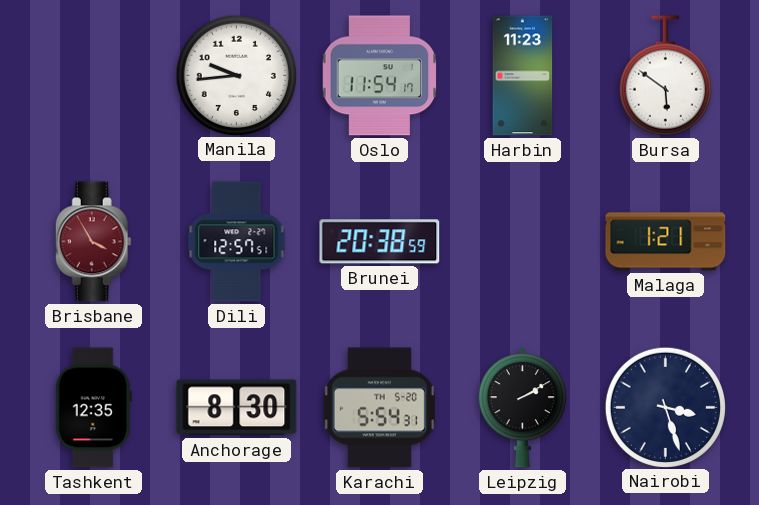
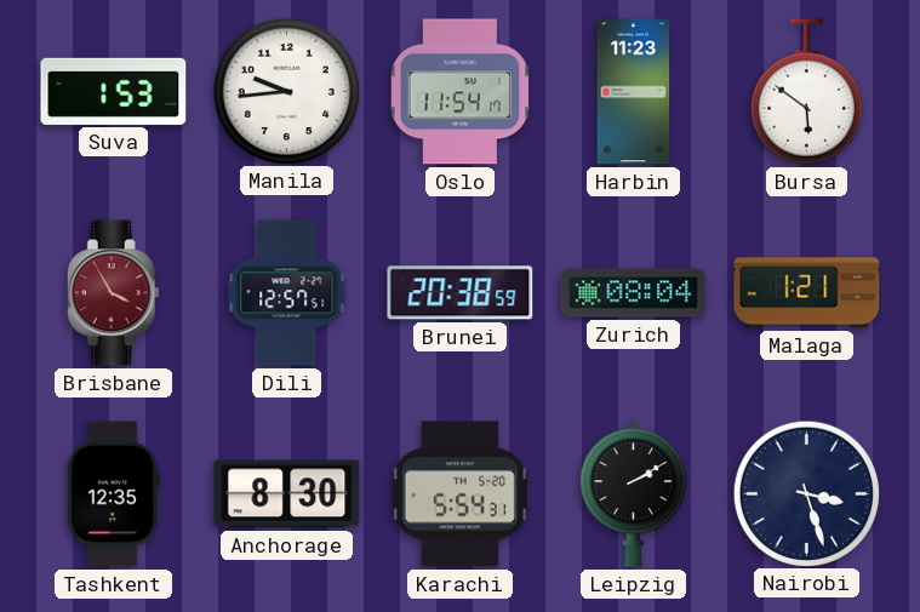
Suva: none -> 1:53
Zurich: none -> 08:04
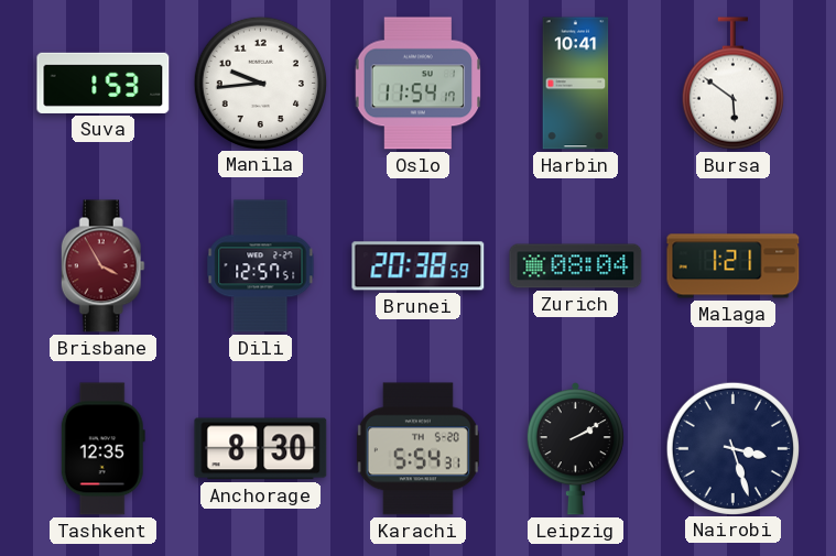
Harbin: 11:23 -> 10:41
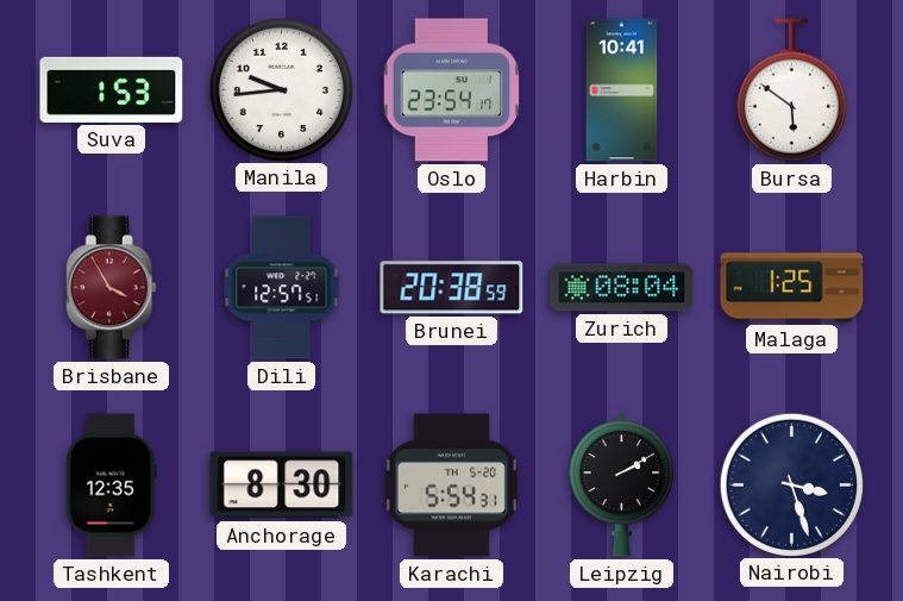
Oslo: 11:54 -> 23:54
Malaga: 1:21 -> 1:25
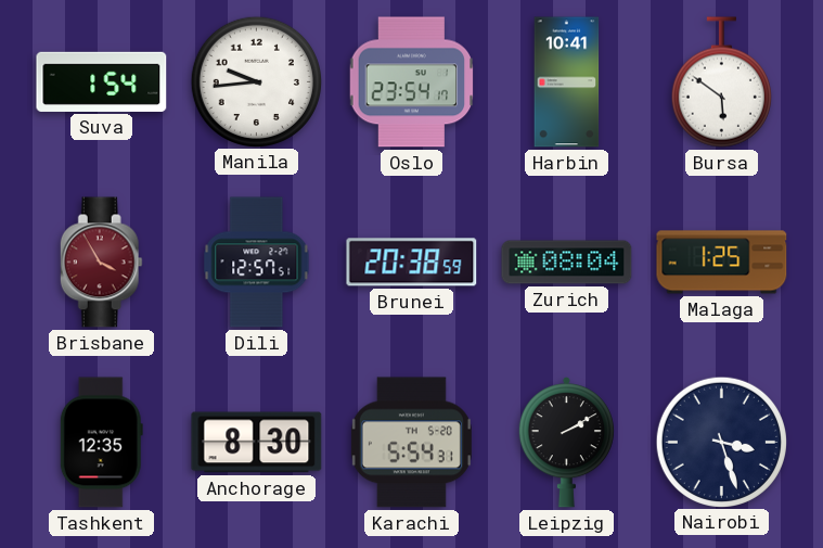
Suva: 1:53 -> 1:54
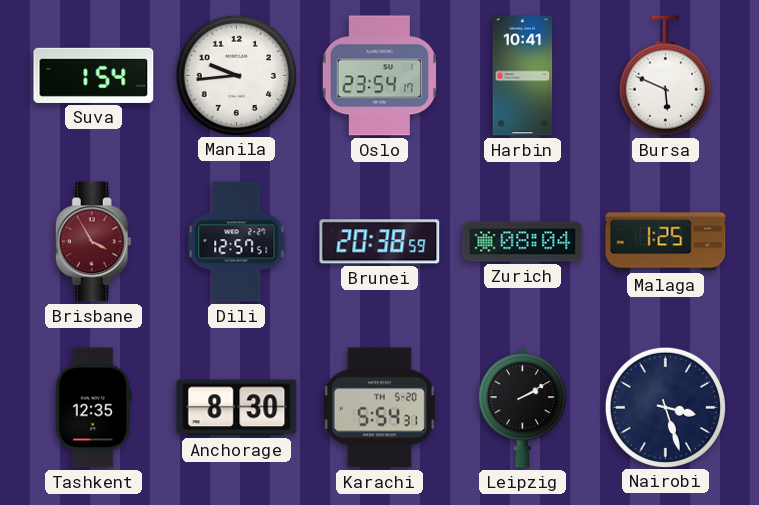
Bursa: 5:51 -> 5:49
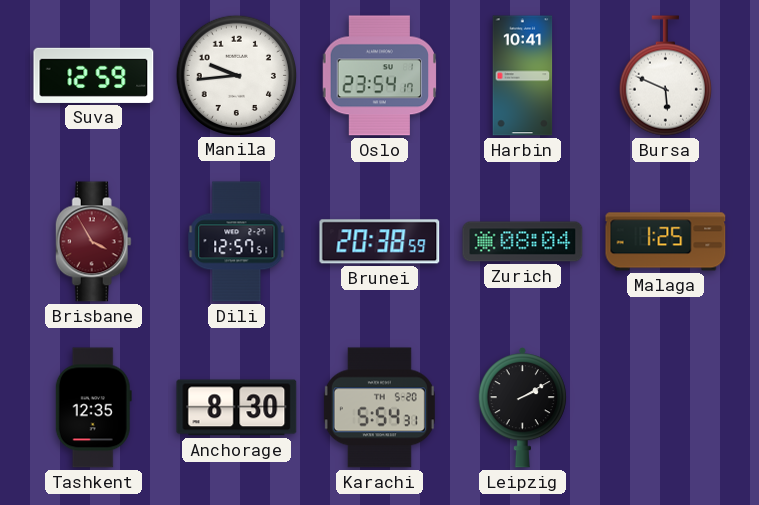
Suva: 1:54 -> 12:59
Nairobi: 3:27 -> none
